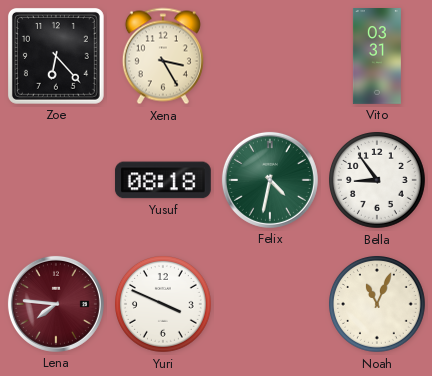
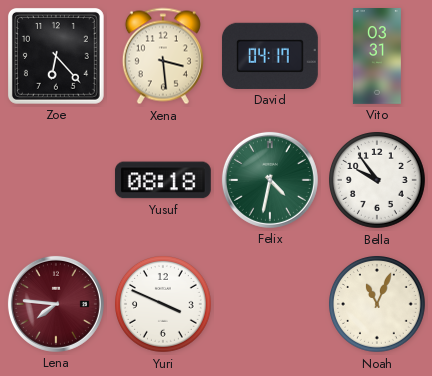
Xena: 3:25 -> 3:29
David: none -> 04:17
Bella: 8:54 -> 9:54
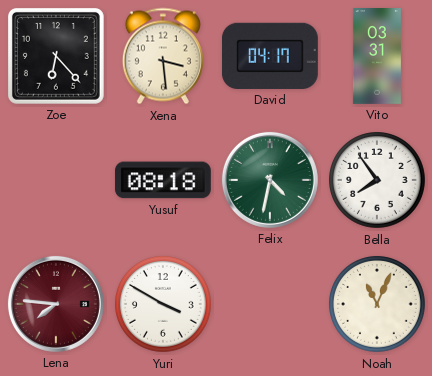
Bella: 9:54 -> 7:54
Yuri: 3:49 -> 3:50
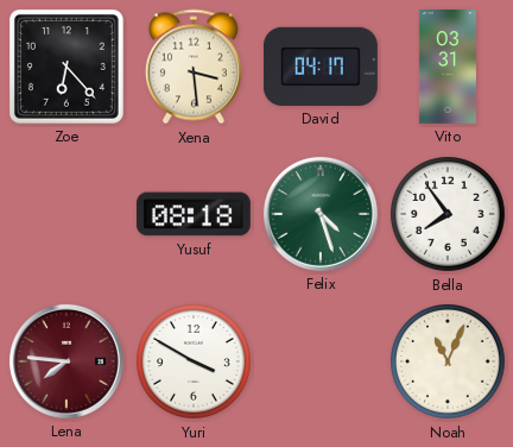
Felix: 4:32 -> 4:27
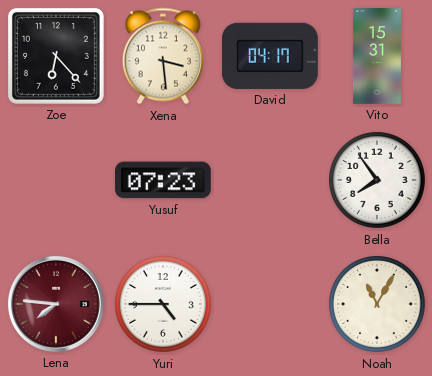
Vito: 03:31 -> 15:31
Yusuf: 08:18 -> 07:23
Felix: 4:27 -> none
Yuri: 3:50 -> 4:45
Noah: 11:04 -> 11:05
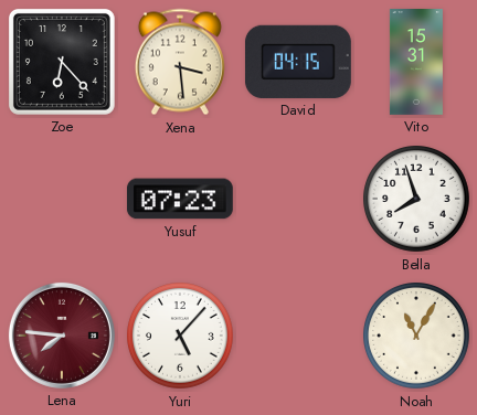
David: 04:17 -> 04:15
Bella: 7:54 -> 7:57
Yuri: 4:45 -> 5:07
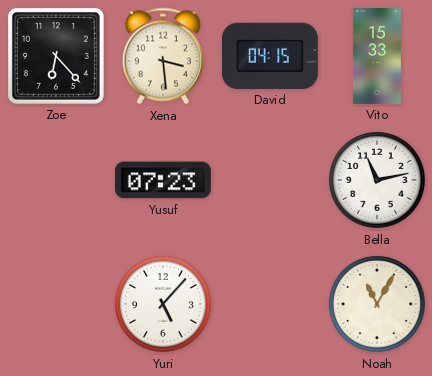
Vito: 15:31 -> 15:33
Bella: 7:57 -> 11:13
Lena: 7:46 -> none
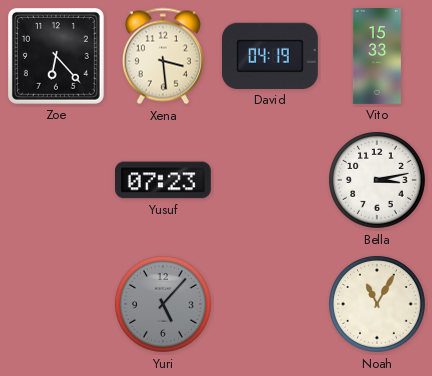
David: 04:15 -> 04:19
Bella: 11:13 -> 3:13
Yuri dial: white -> grey
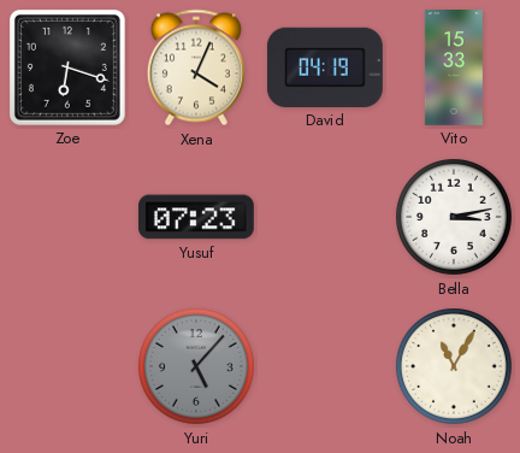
Zoe: 6:23 -> 6:18
Xena: 3:29 -> 4:04
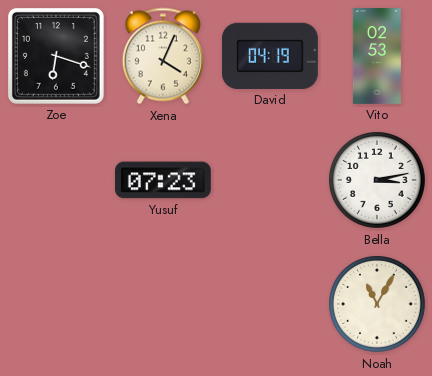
Vito: 15:33 -> 02:53
Yuri: 5:07 -> none
